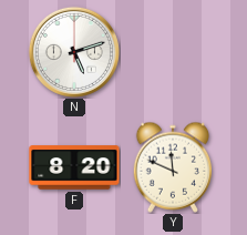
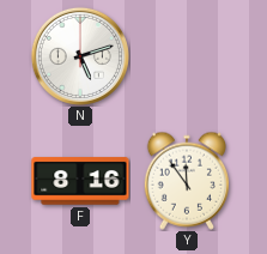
F: 8:20 -> 8:16
Y: 11:49 -> 11:54
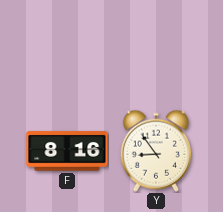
N: 5:12 -> none
Y: 11:54 -> 8:54
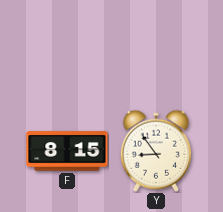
F: 8:16 -> 8:15
